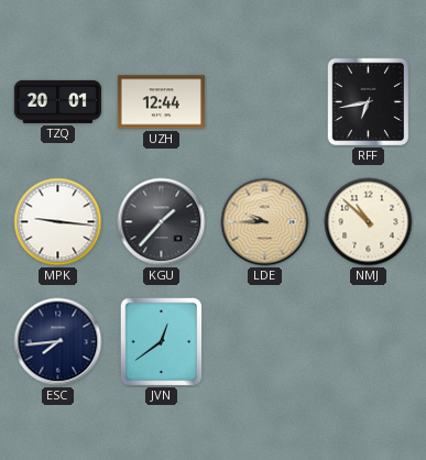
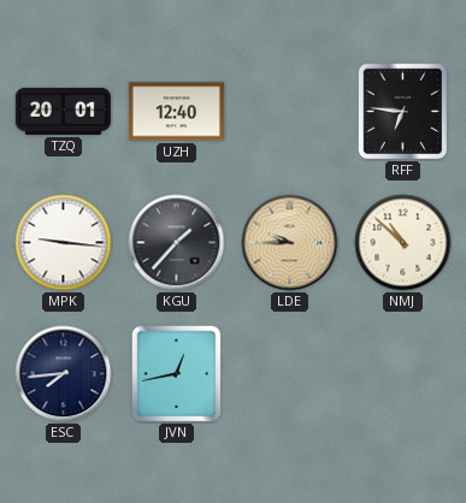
UZH: 12:44 -> 12:40
RFF: 6:43 -> 6:46
JVN: 12:39 -> 12:43
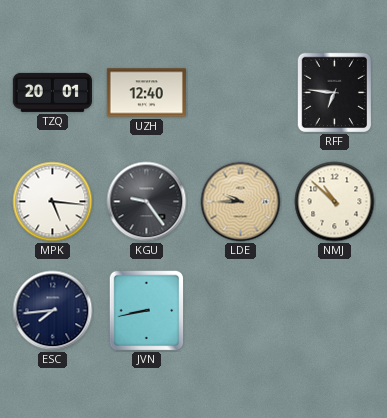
MPK: 9:16 -> 5:16
KGU: 1:37 -> 9:24
JVN: 12:43 -> 8:43
